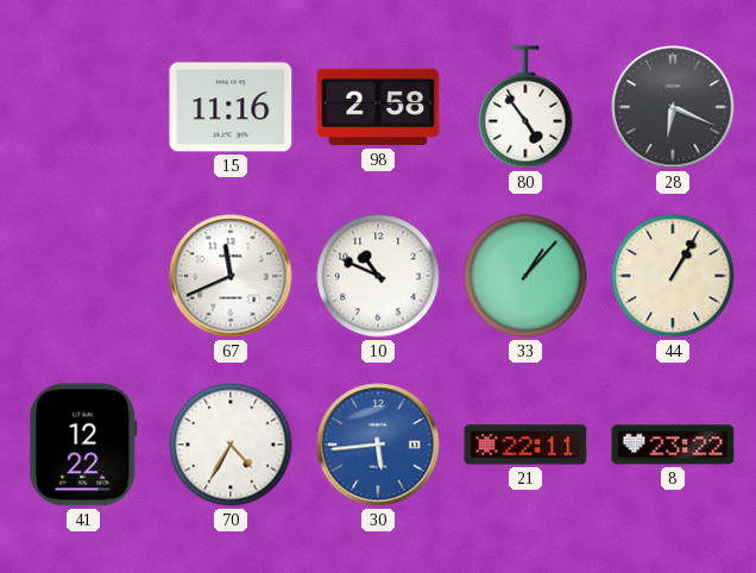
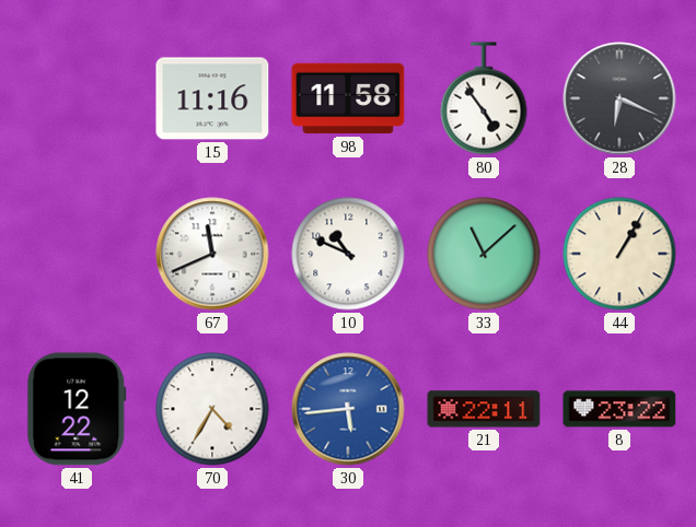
98: 2:58 -> 11:58
33: 1:07 -> 11:08
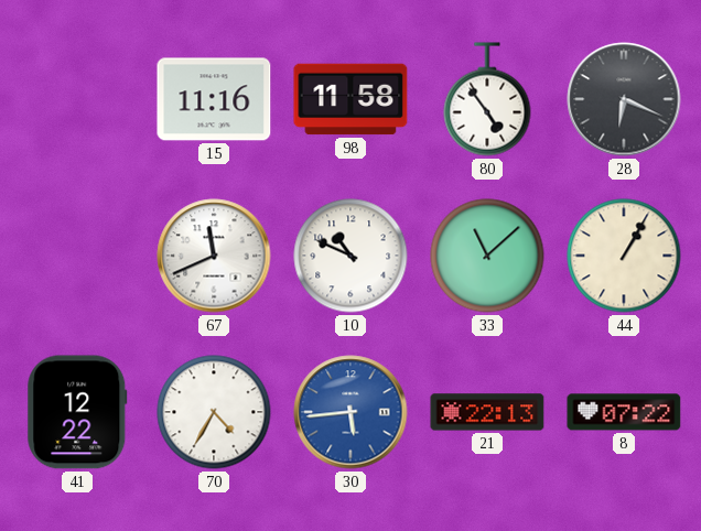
21: 22:11 -> 22:13
8: 23:22 -> 07:22
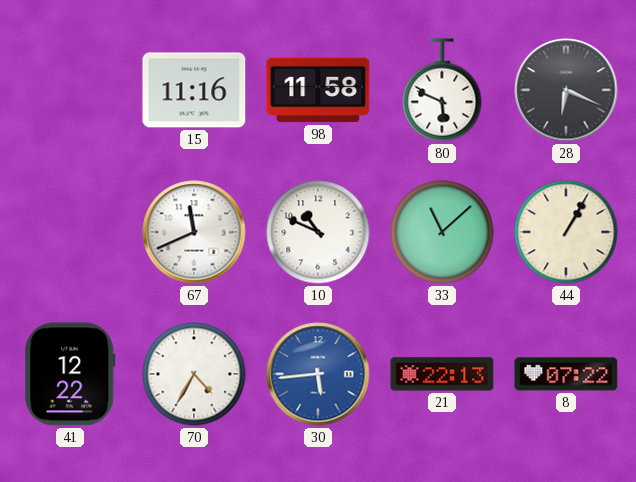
80: 4:54 -> 5:49
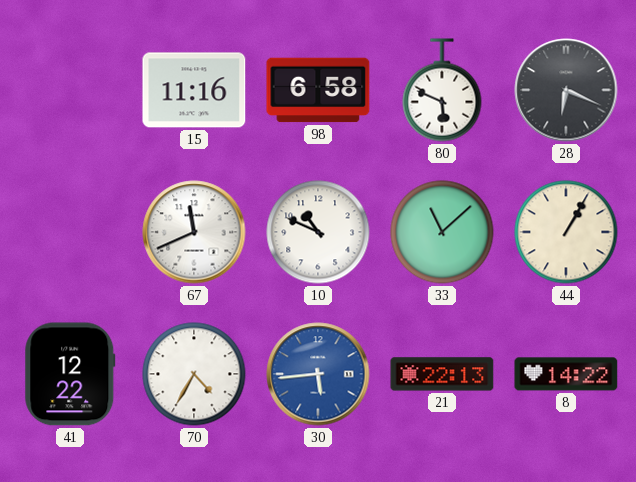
98: 11:58 -> 6:58
8: 07:22 -> 14:22
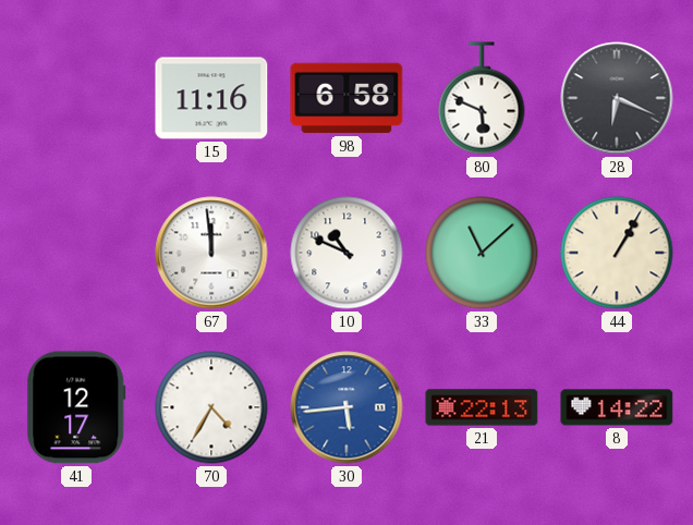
67: 11:41 -> 11:59
41: 12:22 -> 12:17
